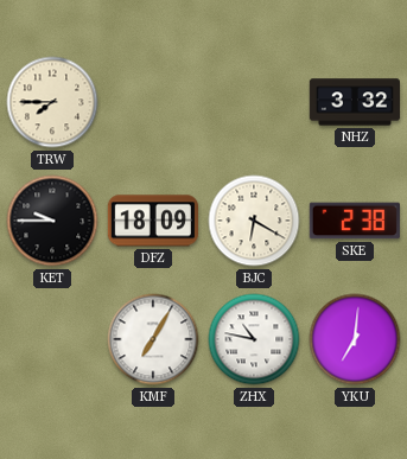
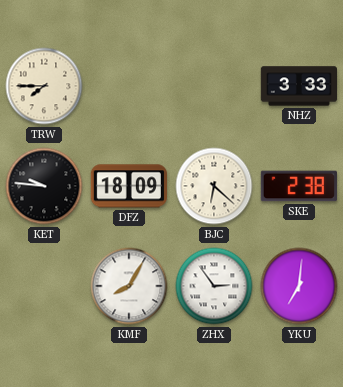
NHZ: 3:32 -> 3:33
KET: 9:45 -> 9:46
BJC: 6:20 -> 6:22
KMF: 7:05 -> 8:05
ZHX: 10:47 -> 2:54
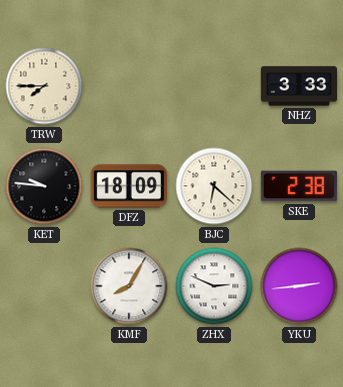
ZHX: 2:54 -> 2:49
YKU: 7:01 -> 2:44
